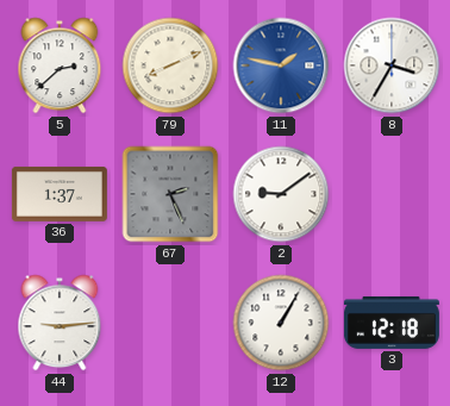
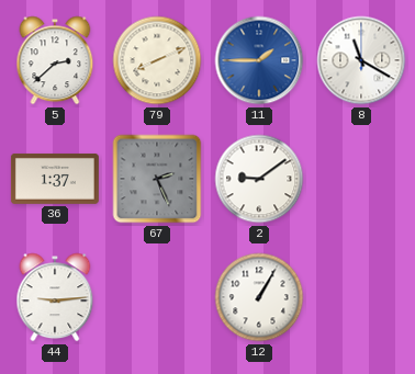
11: 1:47 -> 1:45
8: 3:35 -> 11:20
3: 12:18 -> none
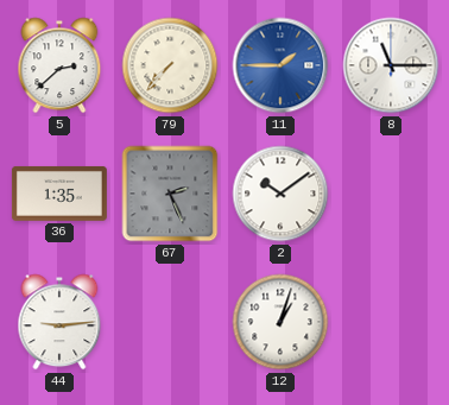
79: 8:11 -> 7:37
8: 11:20 -> 11:15
36: 1:37 -> 1:35
2: 9:09 -> 10:09
12: 1:05 -> 1:03
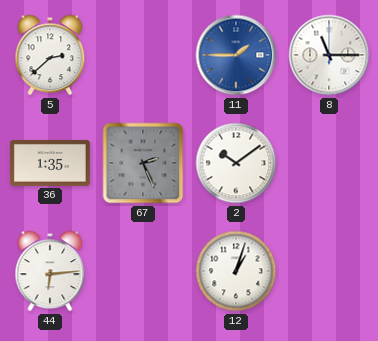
79: 7:37 -> none
44: 9:14 -> 6:14
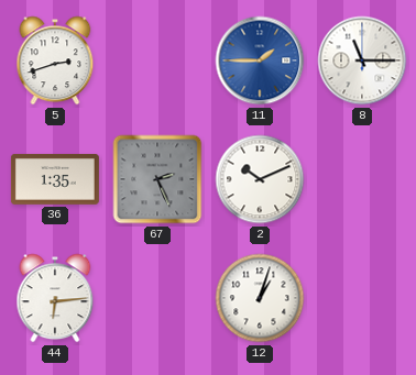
5: 2:38 -> 2:42
2: 10:09 -> 10:11
